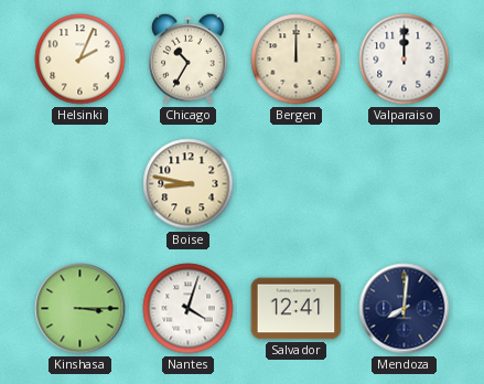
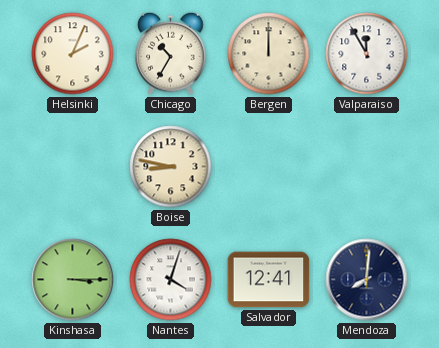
Valparaiso: 12:00 -> 11:55
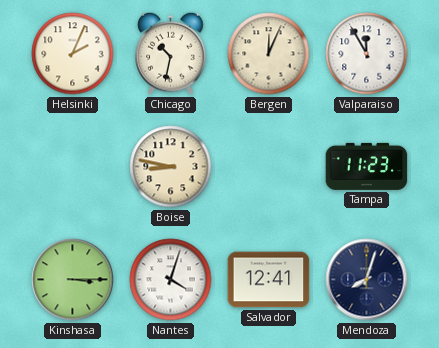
Chicago: 10:35 -> 10:32
Bergen: 12:00 -> 12:04
Tampa: none -> 11:23
Mendoza: 8:01 -> 8:03
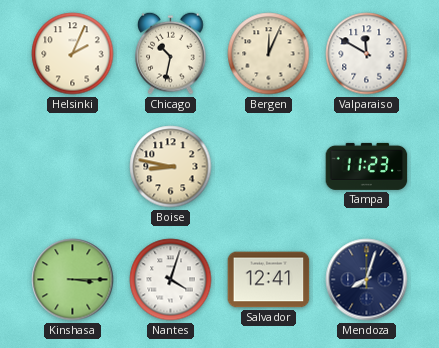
Valparaiso: 11:55 -> 11:50
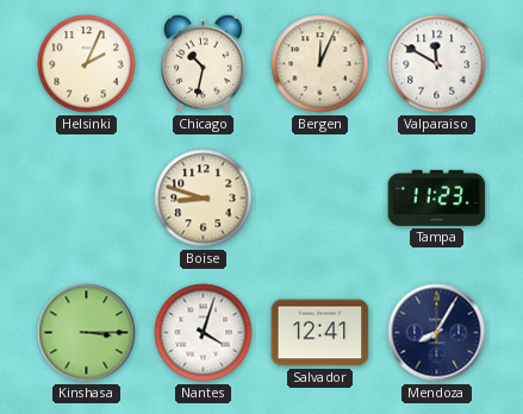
Boise: 8:47 -> 8:48
Mendoza: 8:03 -> 8:05
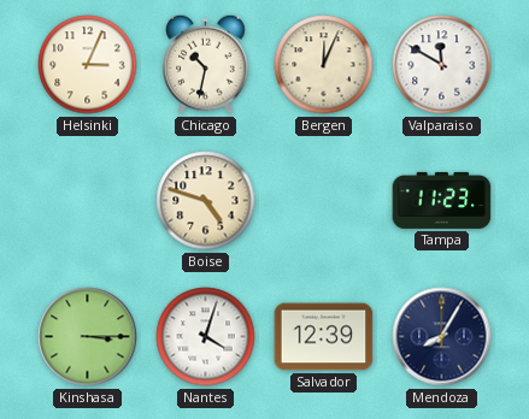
Helsinki: 2:04 -> 3:04
Boise: 8:48 -> 4:48
Salvador: 12:41 -> 12:39
